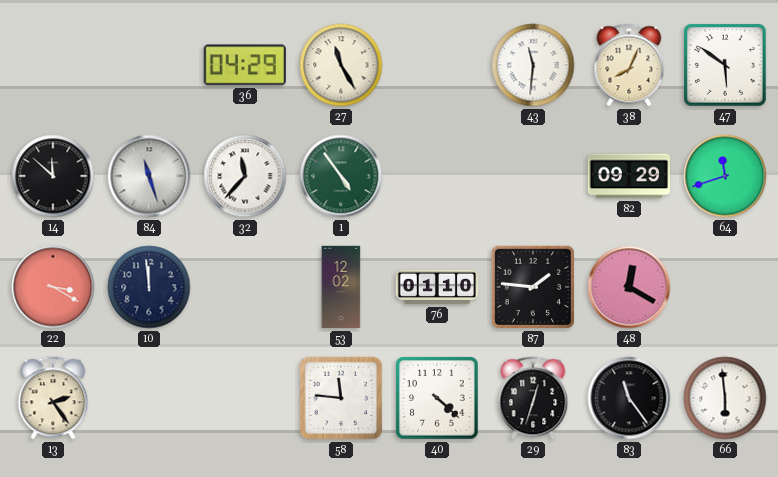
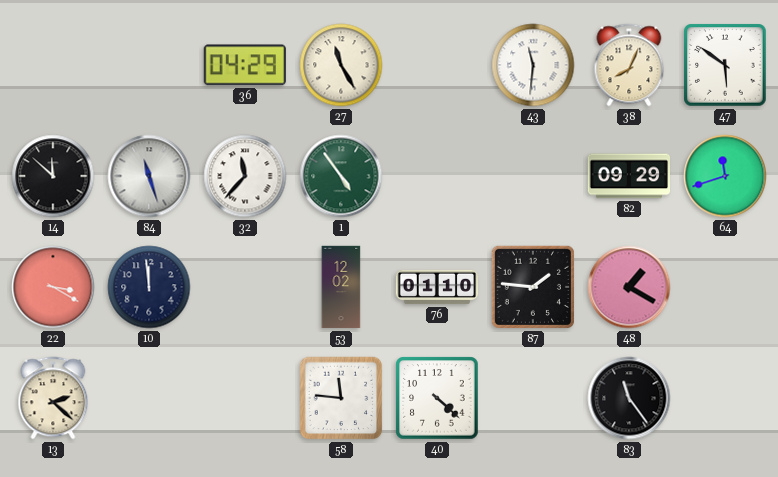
48: 12:20 -> 1:20
13: 2:24 -> 2:22
29: 12:33 -> none
66: 5:59 -> none
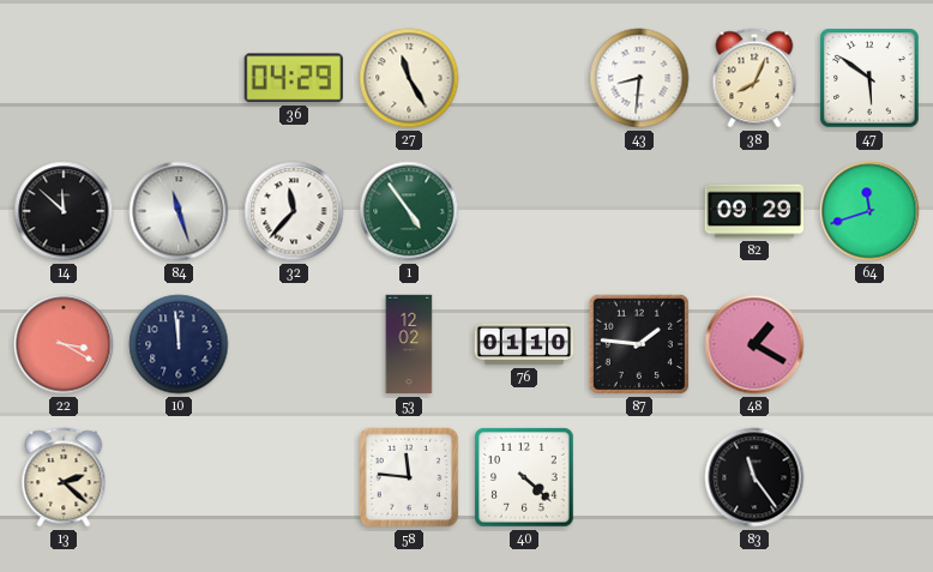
43: 11:31 -> 8:31
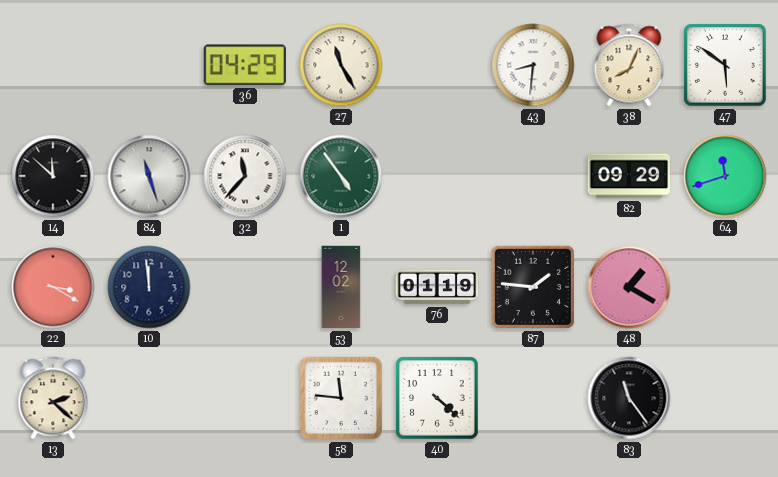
76: 01:10 -> 01:19
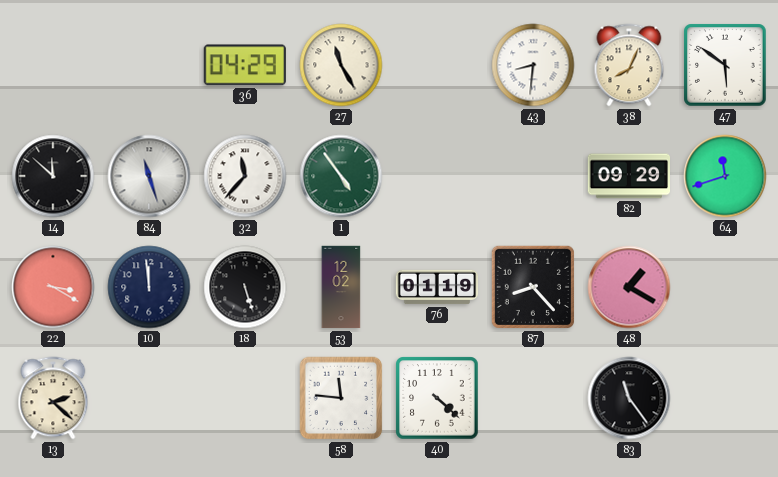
18: none -> 5:27
87: 1:46 -> 8:23
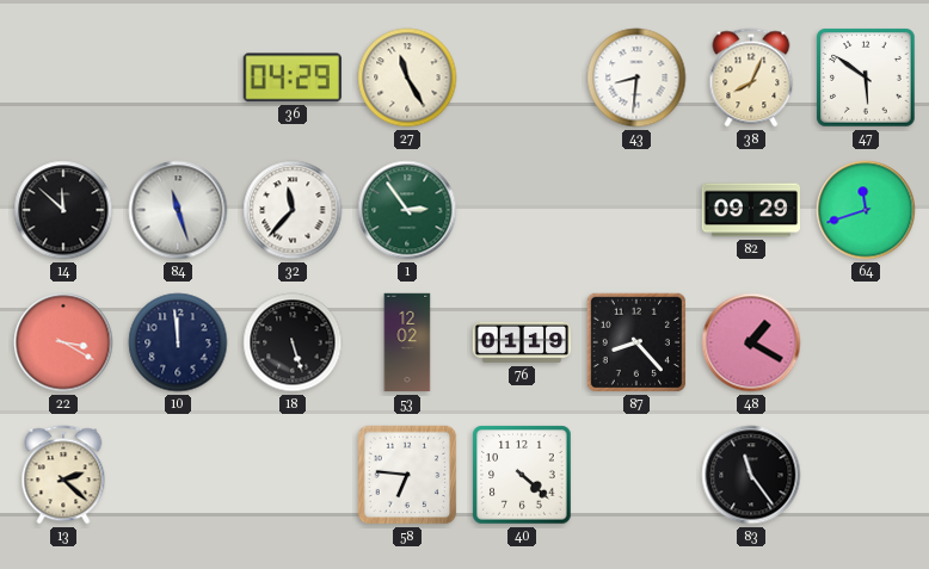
1: 4:54 -> 2:54
58: 11:46 -> 6:46
